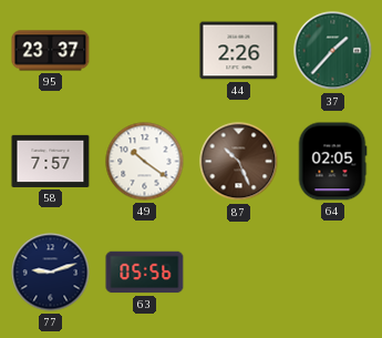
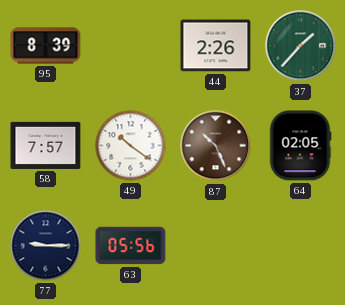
95: 23:37 -> 8:39
77: 9:12 -> 9:15
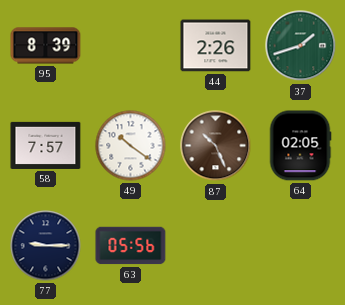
37: 1:37 -> 1:42
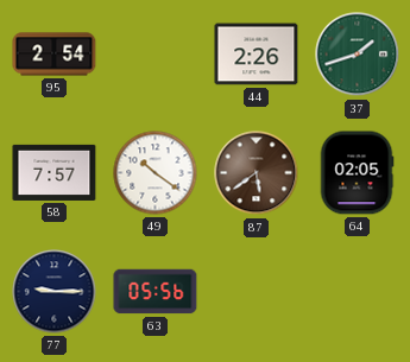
95: 8:39 -> 2:54
87: 10:26 -> 5:39
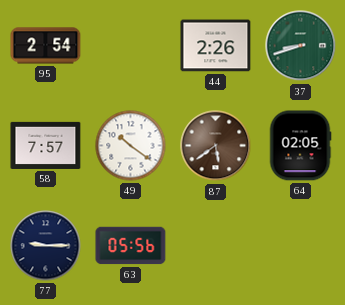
37: 1:42 -> 8:42
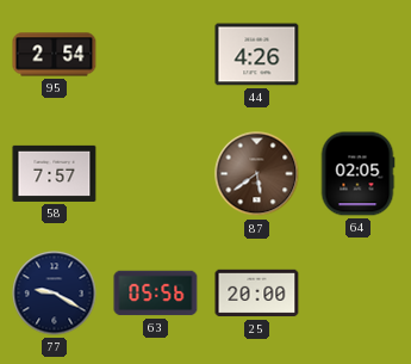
44: 2:26 -> 4:26
37: 8:42 -> none
49: 10:21 -> none
77: 9:15 -> 9:20
25: none -> 20:00
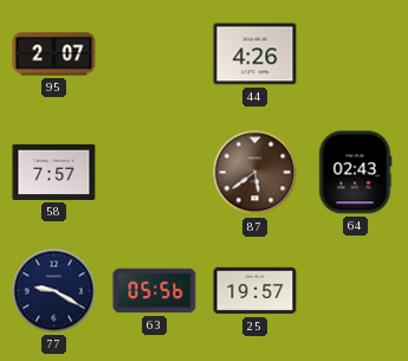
95: 2:54 -> 2:07
64: 02:05 -> 02:43
25: 20:00 -> 19:57
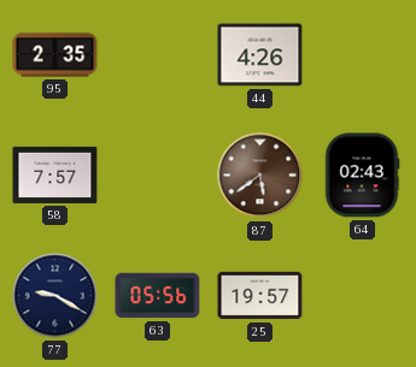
95: 2:07 -> 2:35
